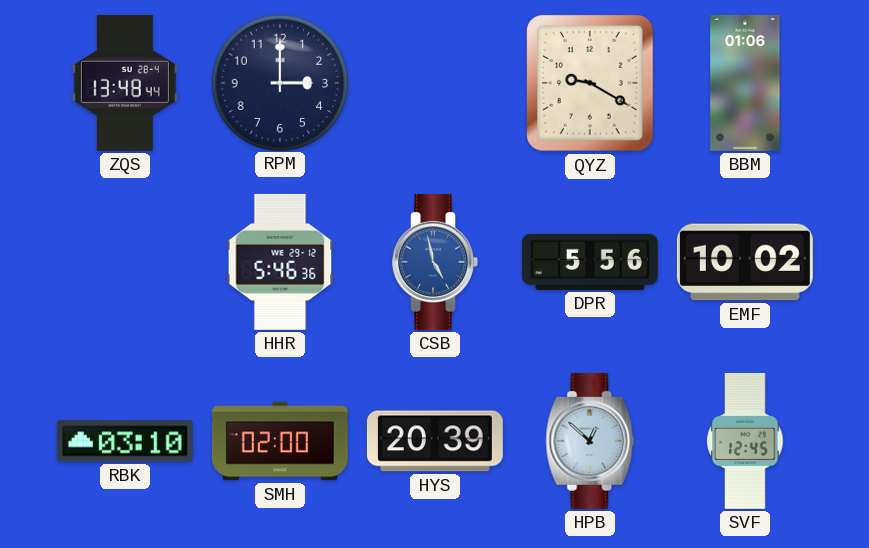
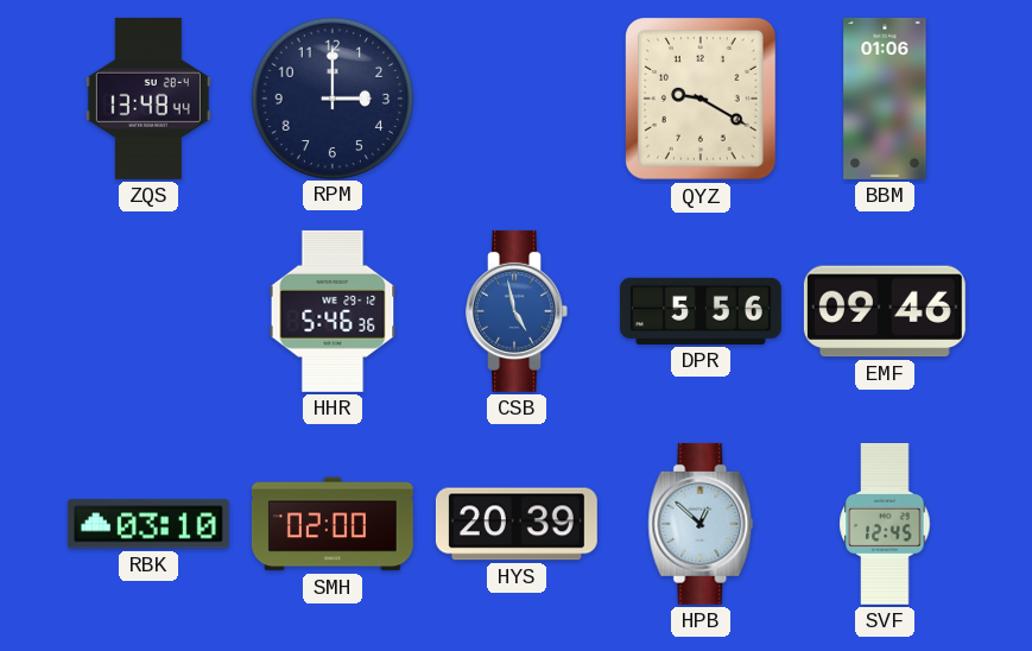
EMF: 10:02 -> 09:46
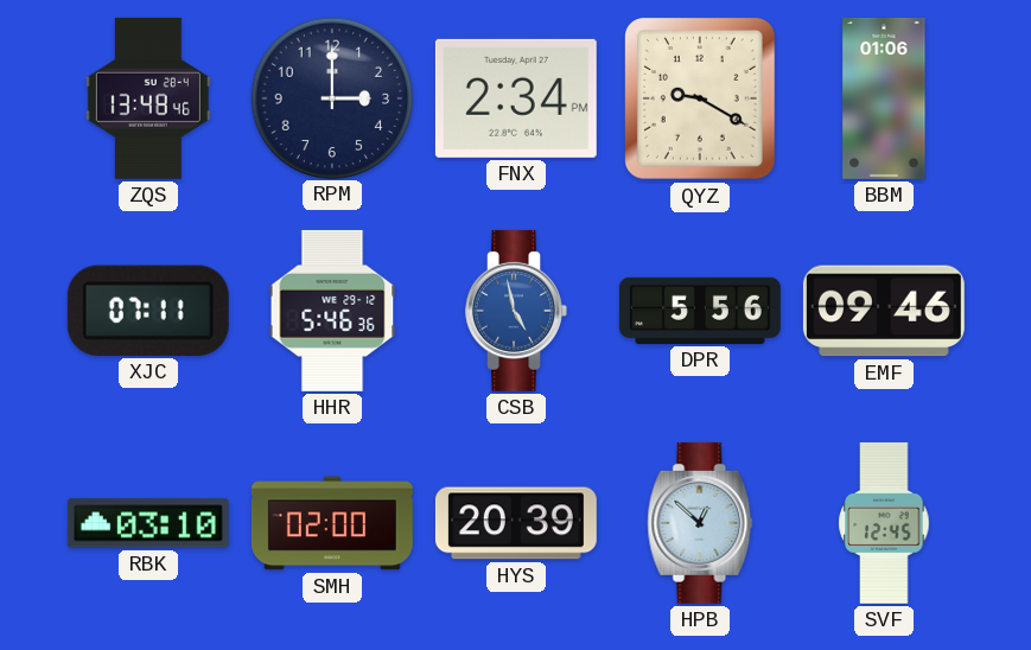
ZQS: 13:48:44 -> 13:48:46
FNX: none -> 2:34
XJC: none -> 07:11
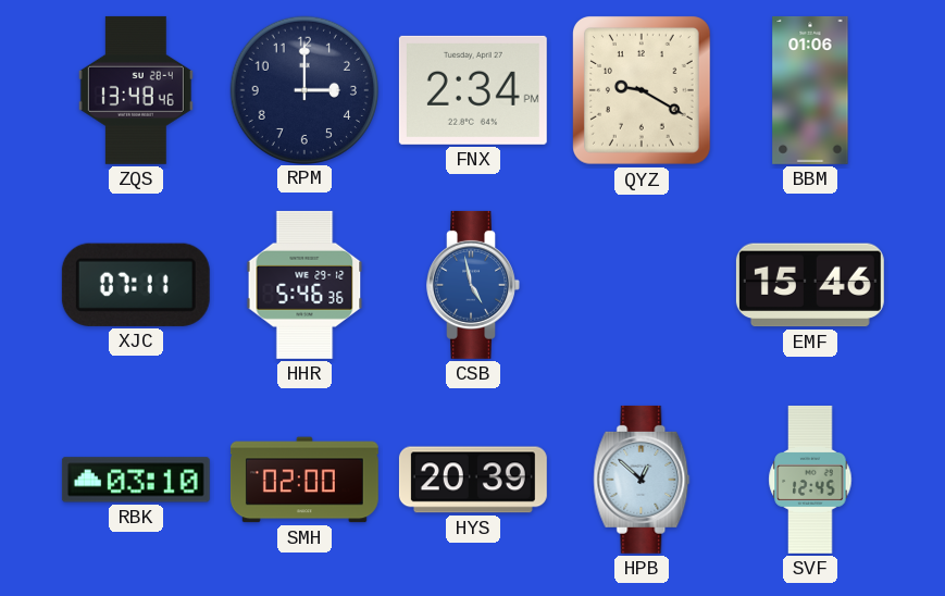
DPR: 5:56 -> none
EMF: 09:46 -> 15:46
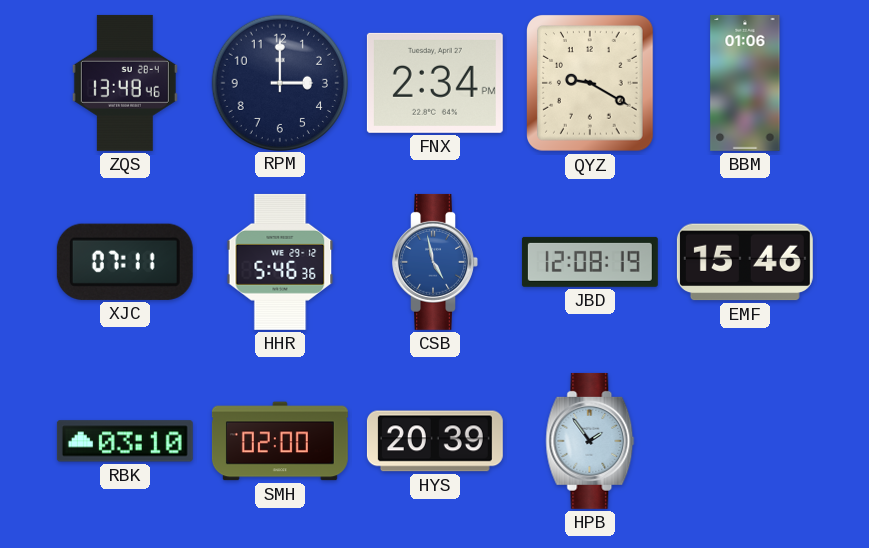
JBD: none -> 12:08
HPB: 12:52 -> 1:54
SVF: 12:45 -> none
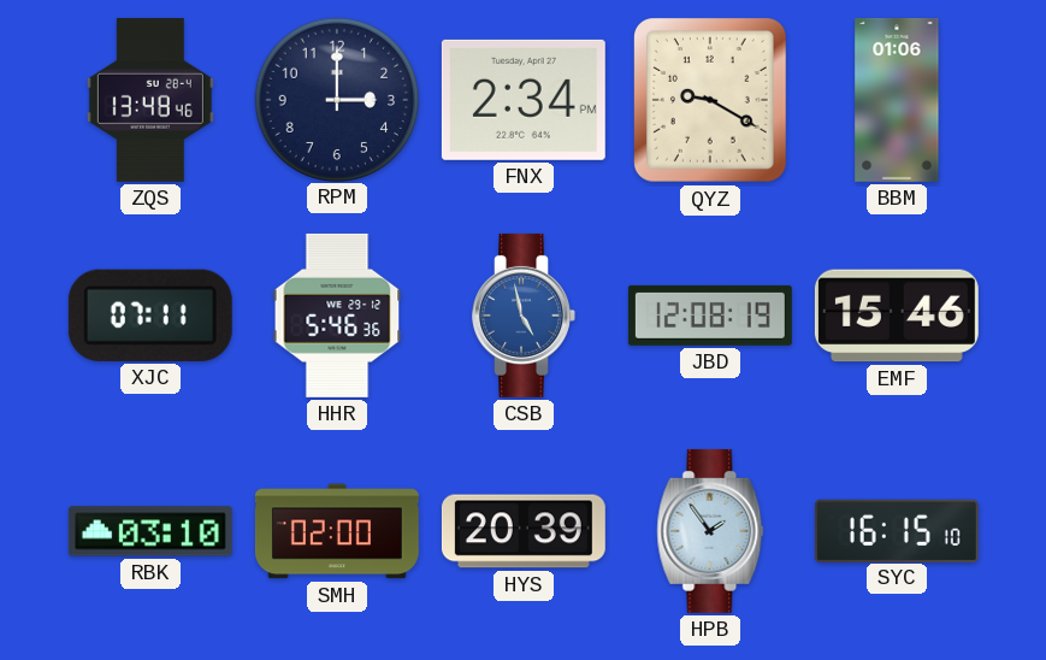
SYC: none -> 16:15
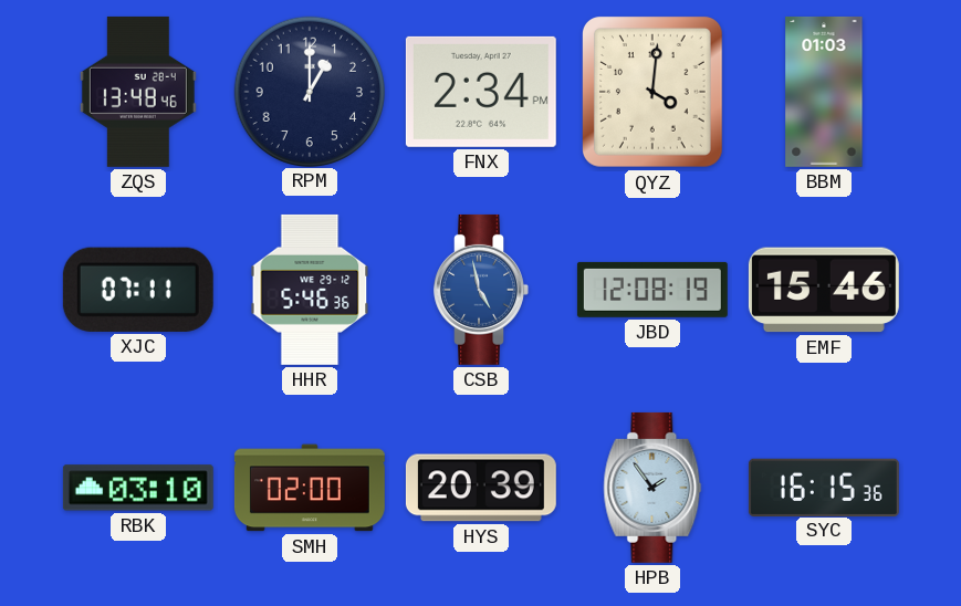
RPM: 3:00 -> 1:00
QYZ: 9:20 -> 4:01
BBM: 01:06 -> 01:03
SYC: 16:15:10 -> 16:15:36
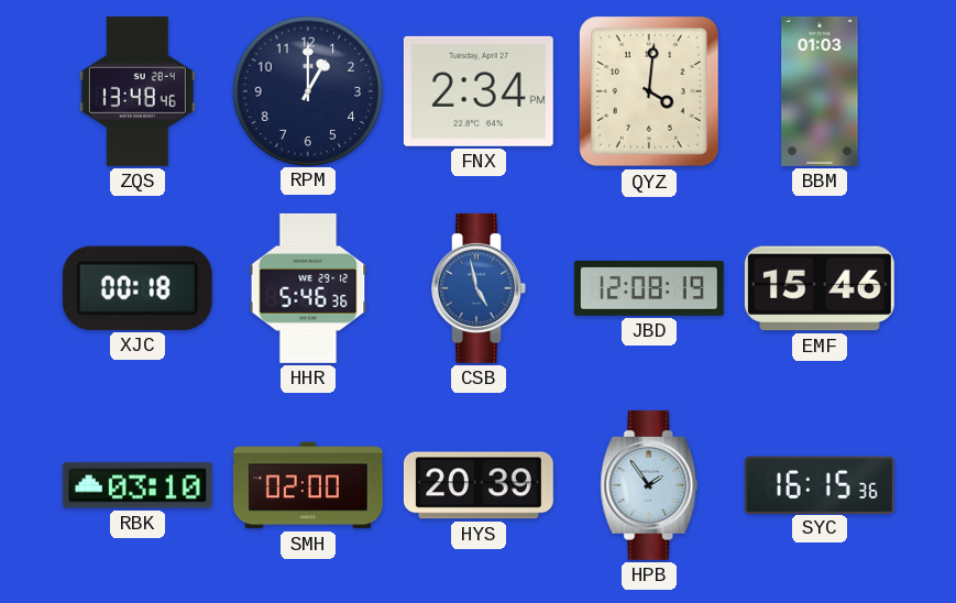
XJC: 07:11 -> 00:18
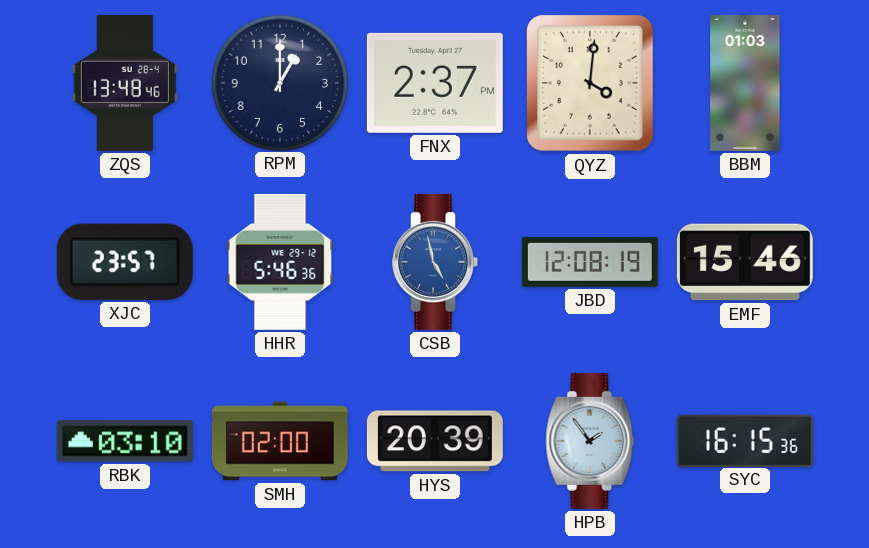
FNX: 2:34 -> 2:37
XJC: 00:18 -> 23:57
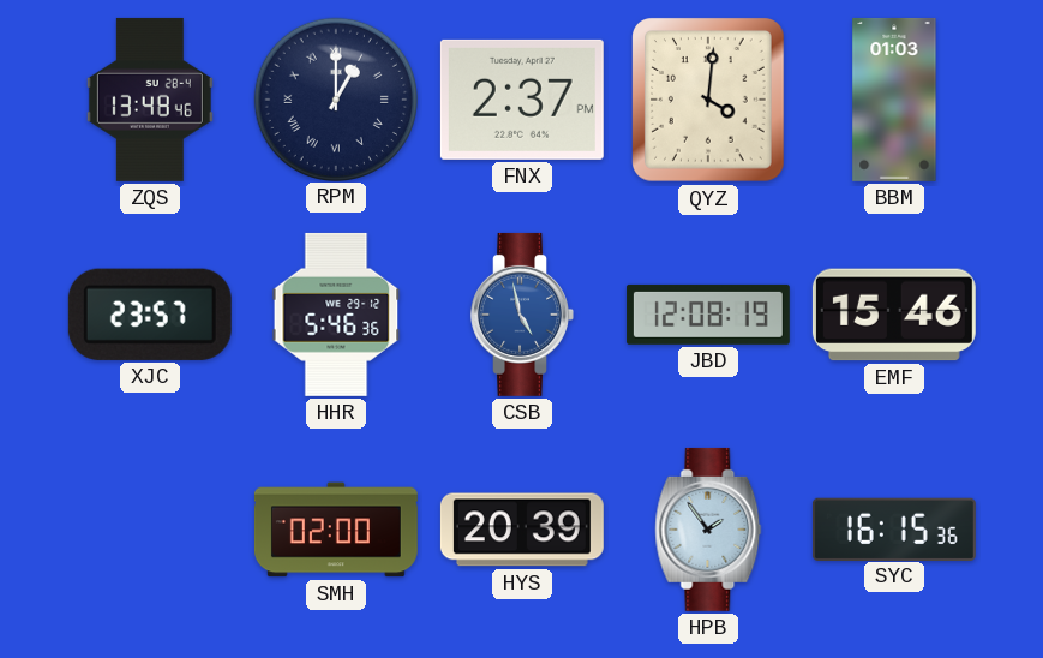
RPM numerals: Arabic -> Roman
RBK: 03:10 -> none
